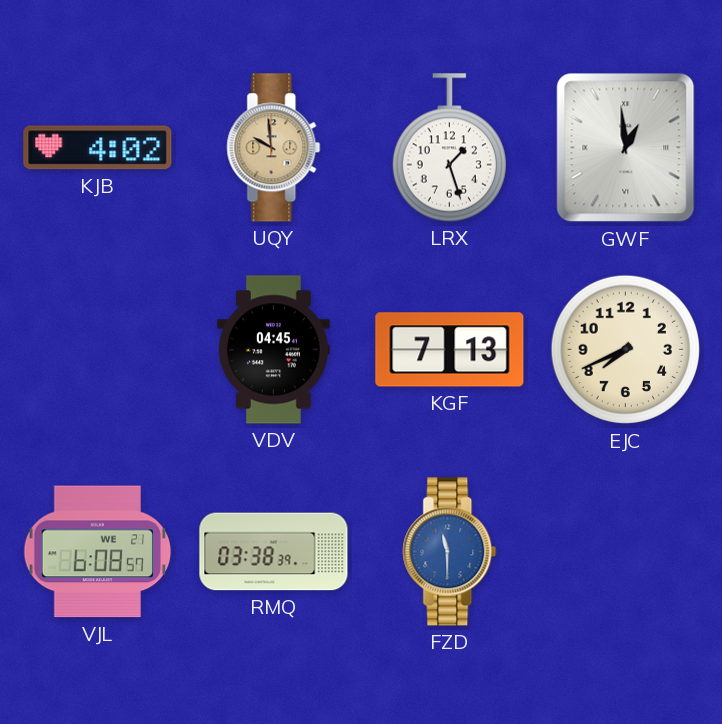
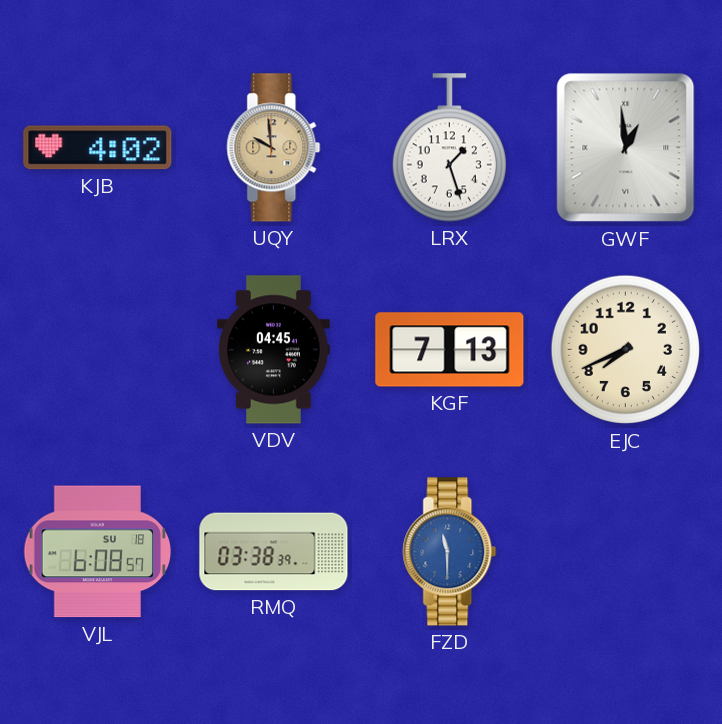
VJL date: WE 21 -> SU 18
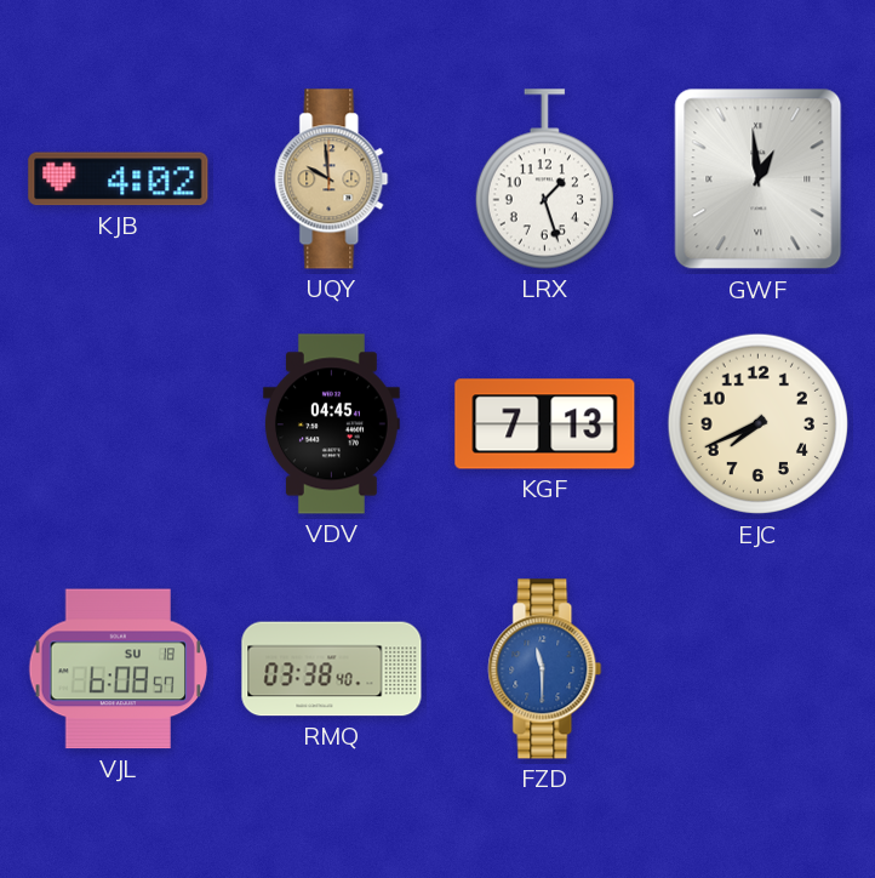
RMQ: 03:38:39 -> 03:38:40
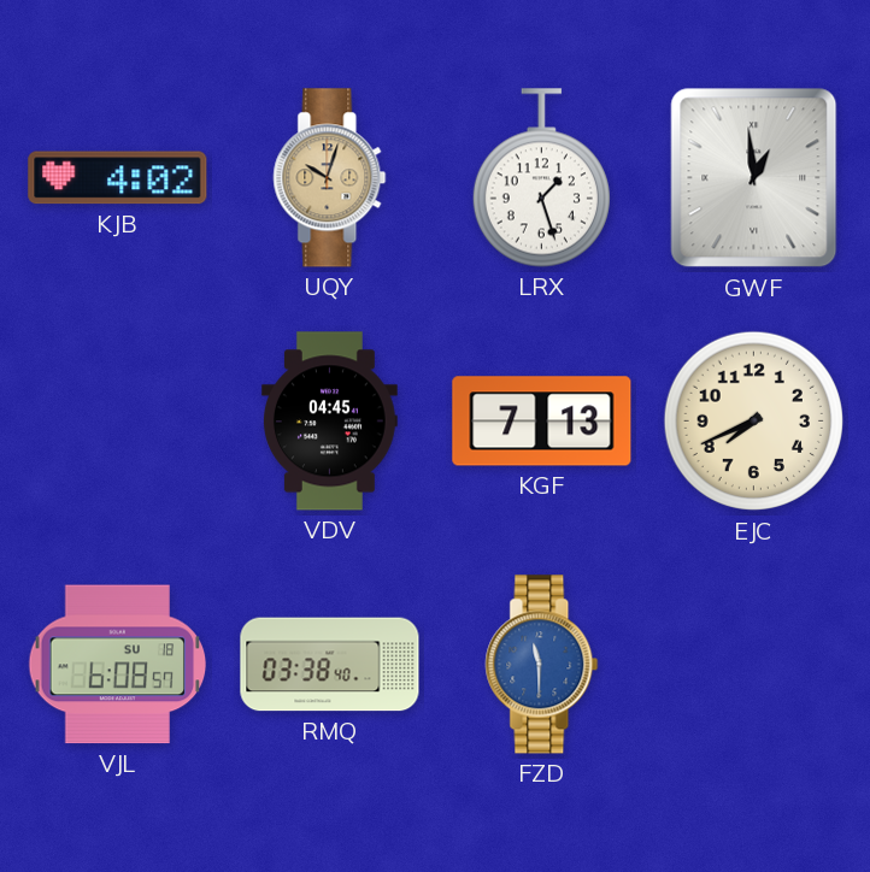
UQY: 9:59 -> 10:03
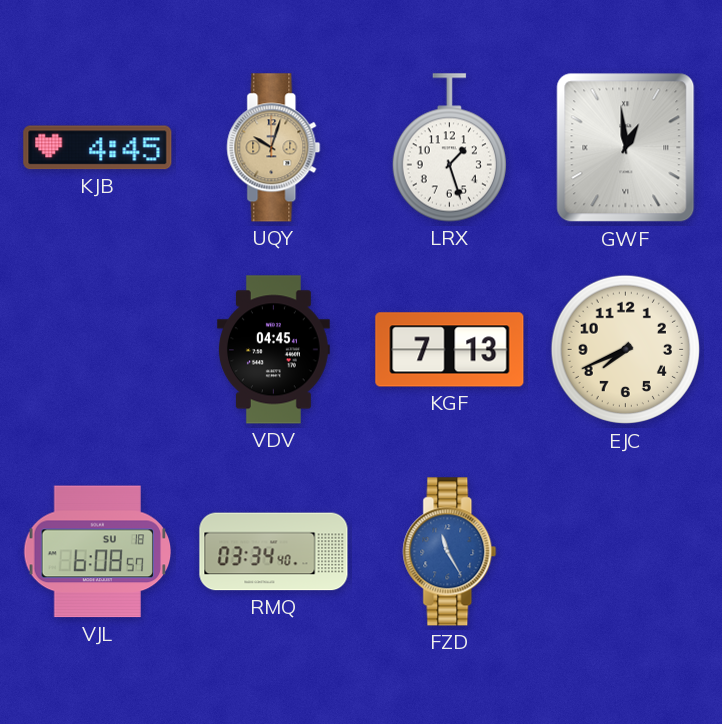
KJB: 4:02 -> 4:45
RMQ: 03:38 -> 03:34
FZD: 11:30 -> 11:25
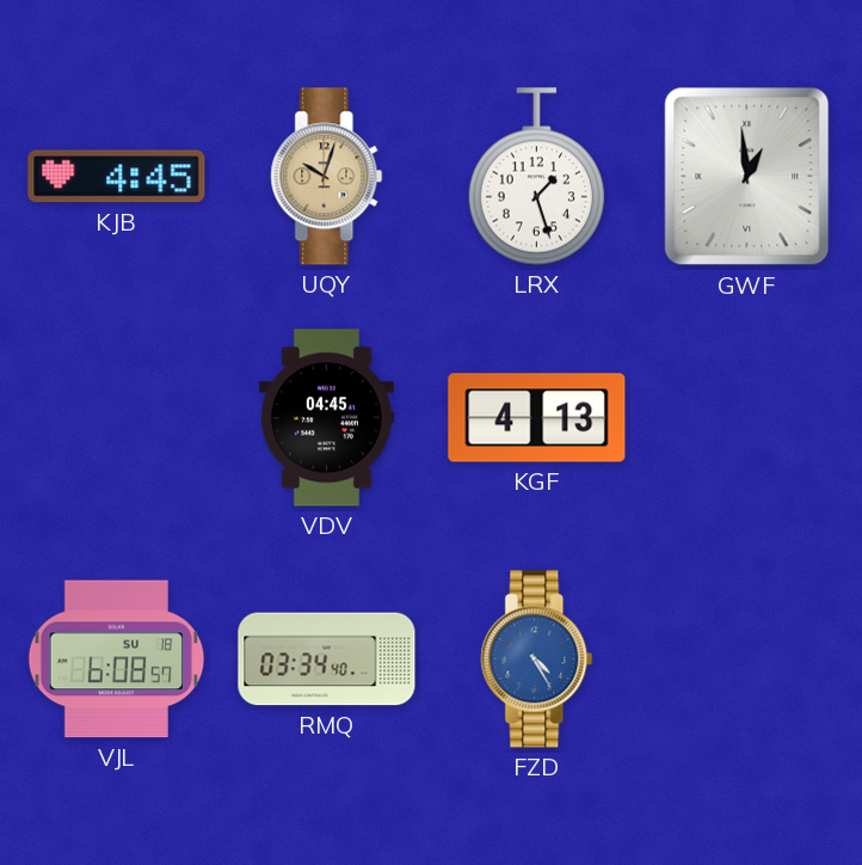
KGF: 7:13 -> 4:13
EJC: 7:41 -> none
FZD: 11:25 -> 4:25
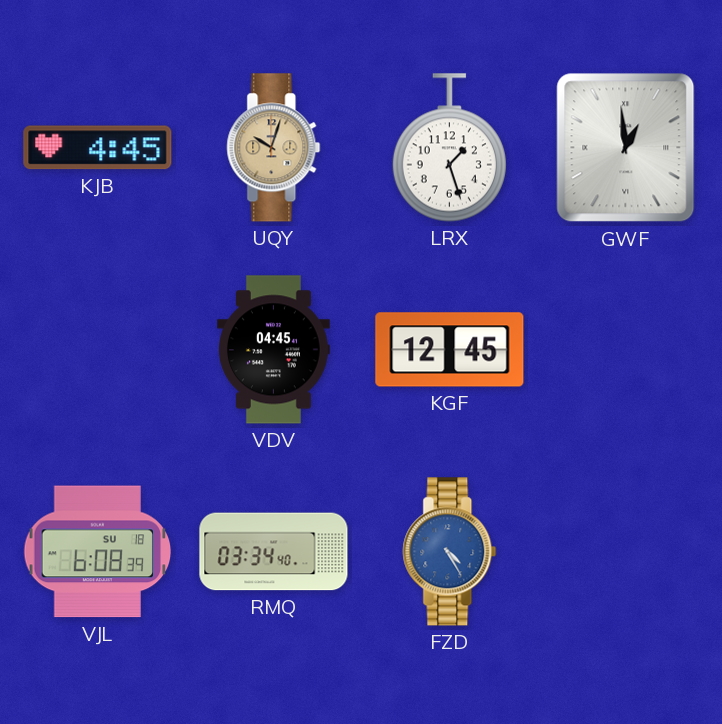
KGF: 4:13 -> 12:45
VJL: 6:08:57 -> 6:08:39
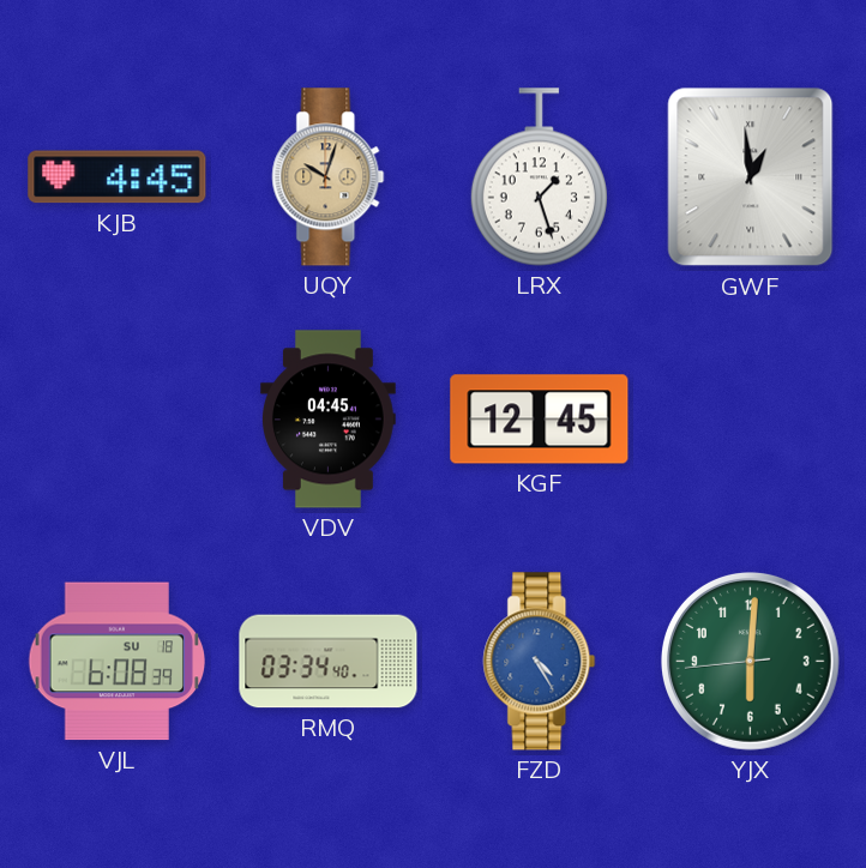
YJX: none -> 6:00
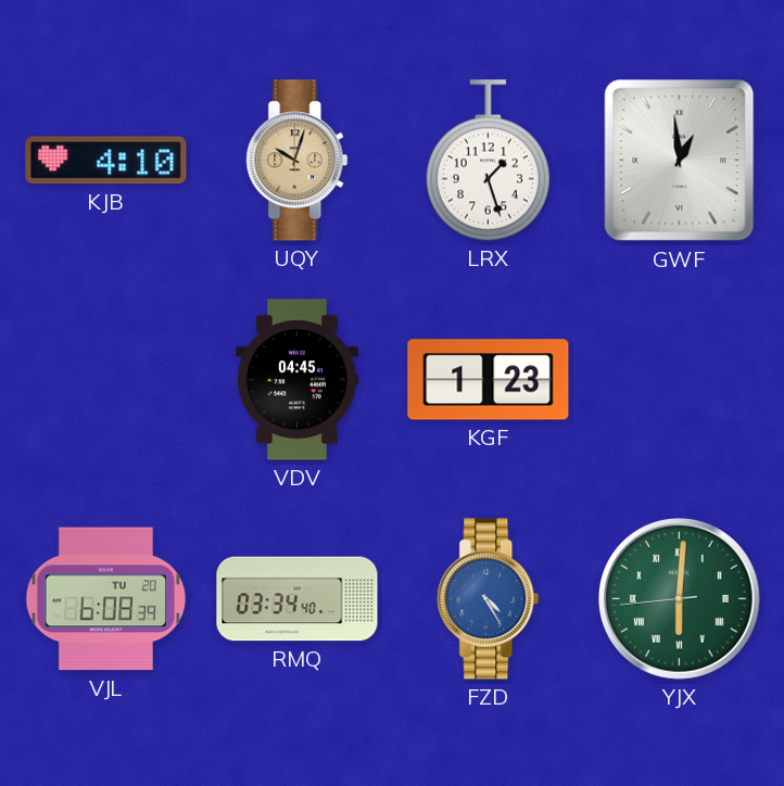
KJB: 4:45 -> 4:10
KGF: 12:45 -> 1:23
VJL date: SU 18 -> TU 20
YJX numerals: Arabic -> Roman
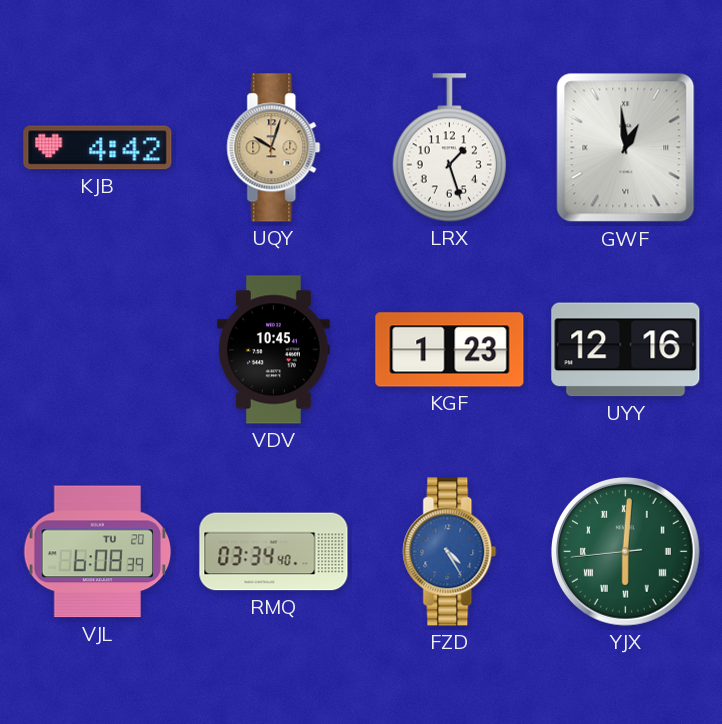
KJB: 4:10 -> 4:42
VDV: 04:45 -> 10:45
UYY: none -> 12:16
